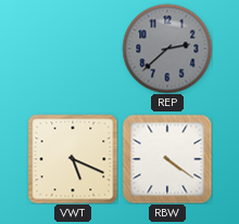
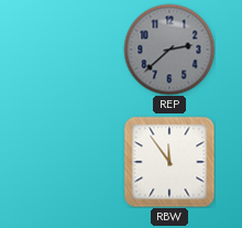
VWT: 5:19 -> none
RBW: 4:21 -> 11:54
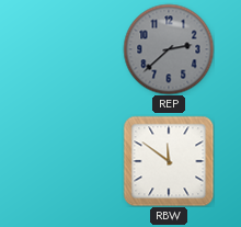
RBW: 11:54 -> 11:51
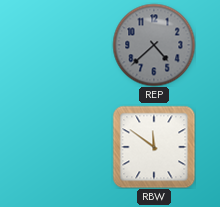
REP: 2:38 -> 4:38
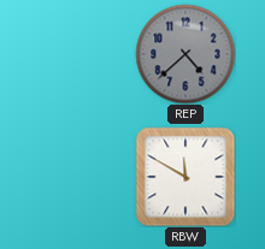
RBW: 11:51 -> 11:50
